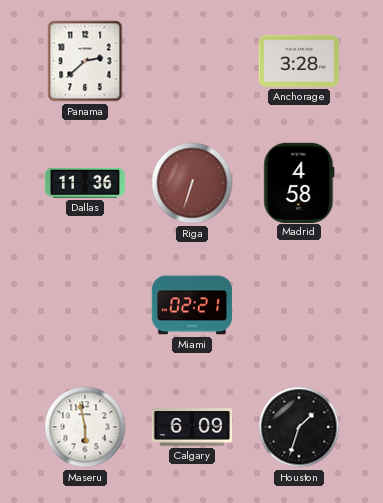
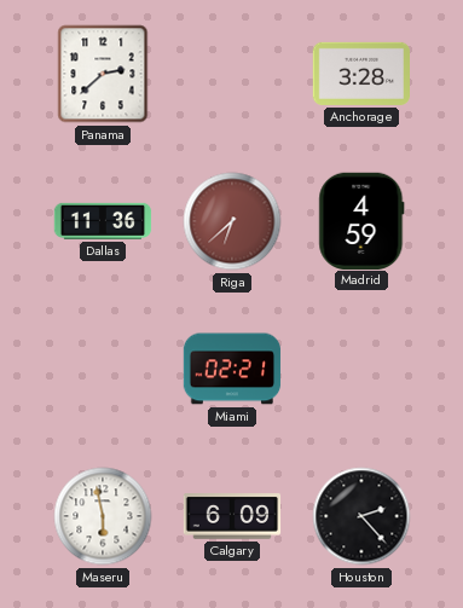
Riga: 6:33 -> 6:38
Madrid: 4:58 -> 4:59
Houston: 1:33 -> 2:23
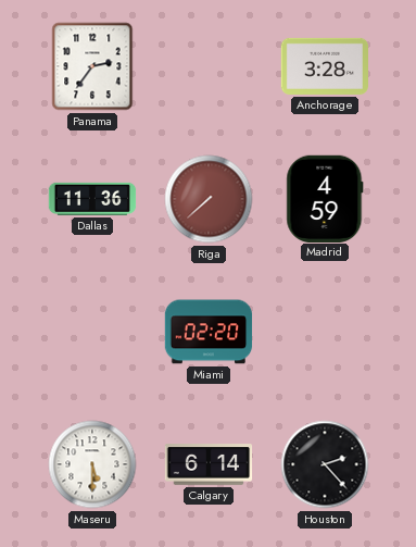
Panama: 2:38 -> 2:36
Riga: 6:38 -> 7:38
Miami: 02:21 -> 02:20
Maseru: 5:58 -> 5:30
Calgary: 6:09 -> 6:14
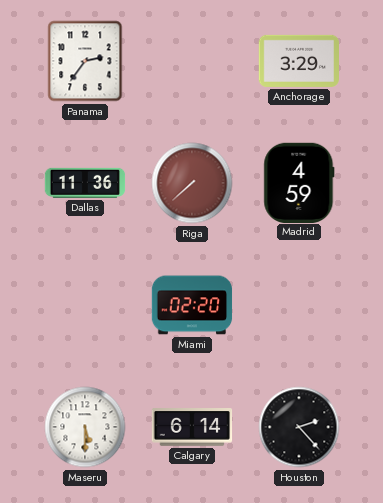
Anchorage: 3:28 -> 3:29
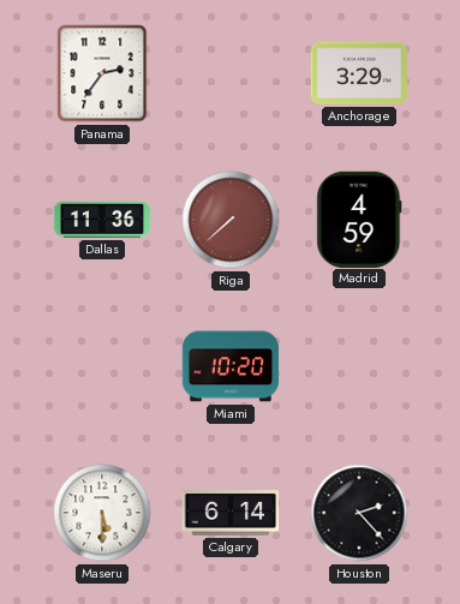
Miami: 02:20 -> 10:20
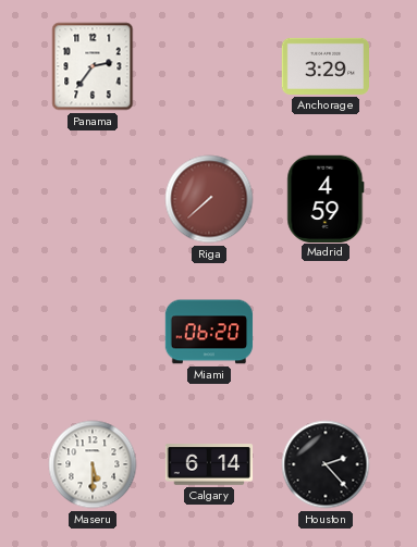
Dallas: 11:36 -> none
Miami: 10:20 -> 06:20
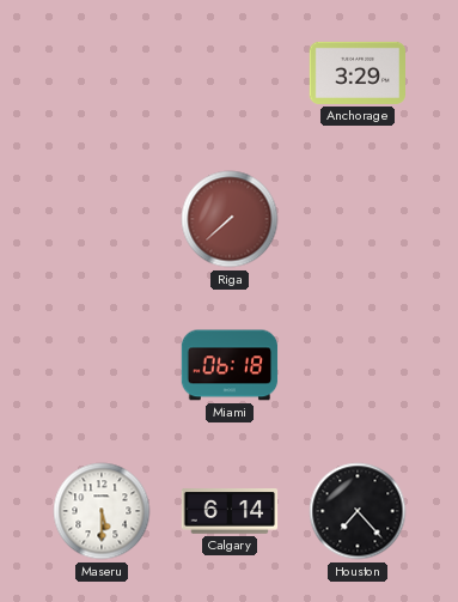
Panama: 2:36 -> none
Madrid: 4:59 -> none
Miami: 06:20 -> 06:18
Houston: 2:23 -> 7:23
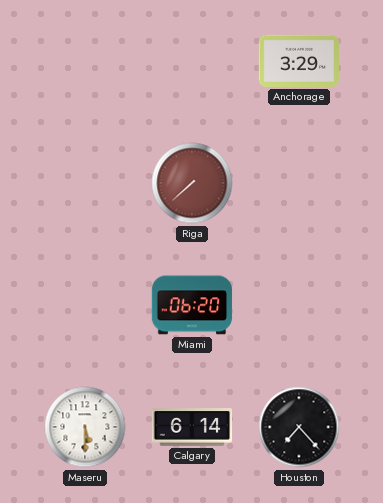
Miami: 06:18 -> 06:20
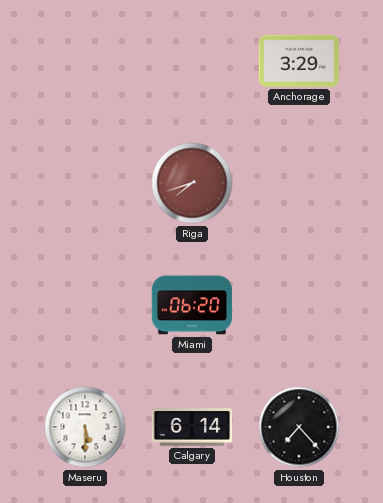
Riga: 7:38 -> 7:42
